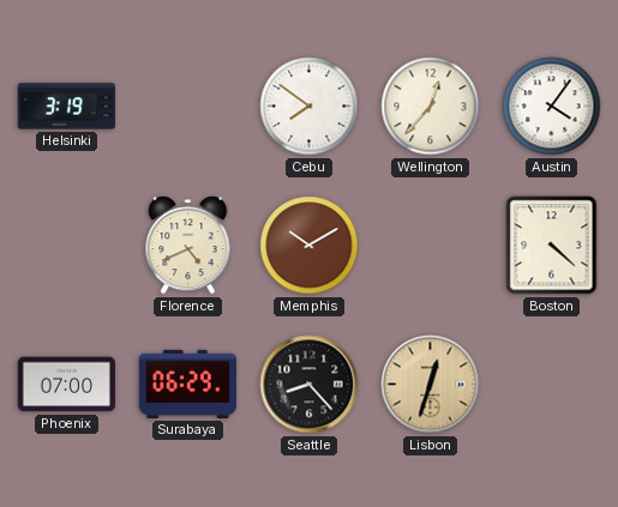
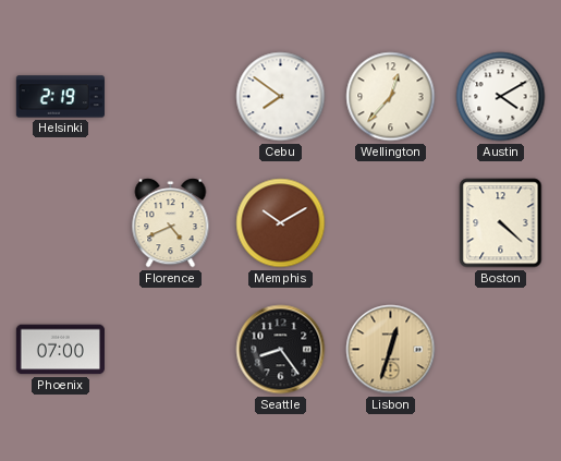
Helsinki: 3:19 -> 2:19
Austin: 4:06 -> 4:10
Surabaya: 06:29 -> none
Seattle: 8:23 -> 8:24
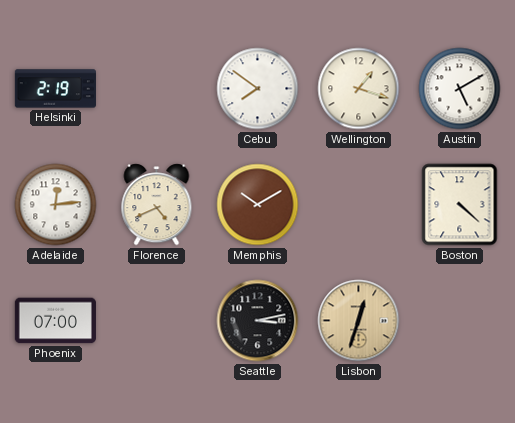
Wellington: 12:37 -> 1:18
Austin: 4:10 -> 5:10
Adelaide: none -> 12:14
Seattle: 8:24 -> 3:13
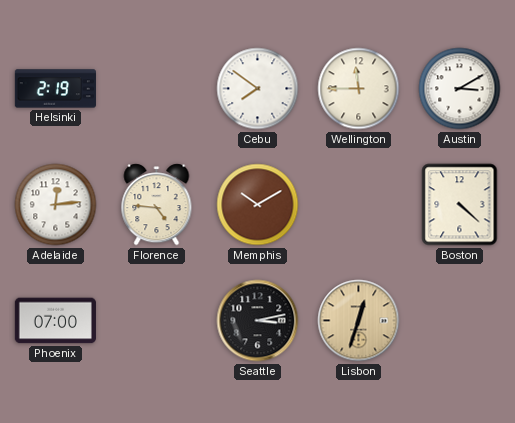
Wellington: 1:18 -> 11:45
Austin: 5:10 -> 3:10
Florence: 4:41 -> 4:46
